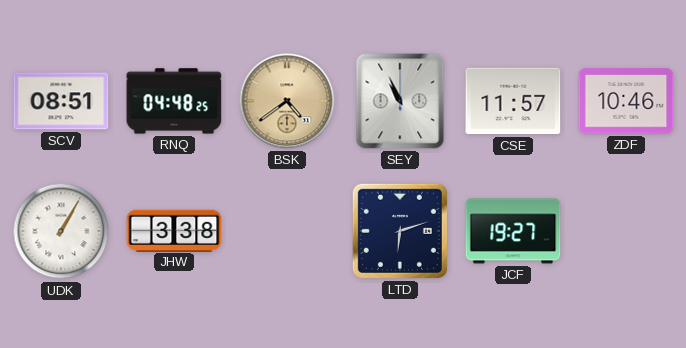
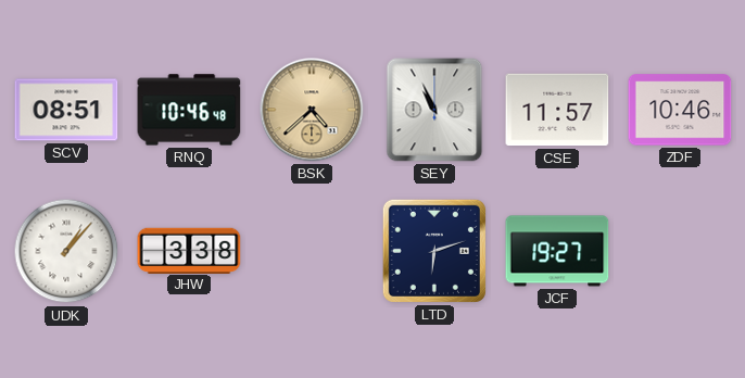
RNQ: 04:48 -> 10:46
BSK: 4:39 -> 4:38
UDK: 1:05 -> 1:07
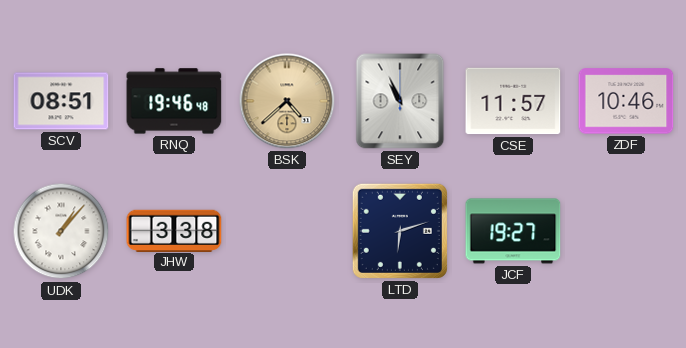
RNQ: 10:46 -> 19:46
